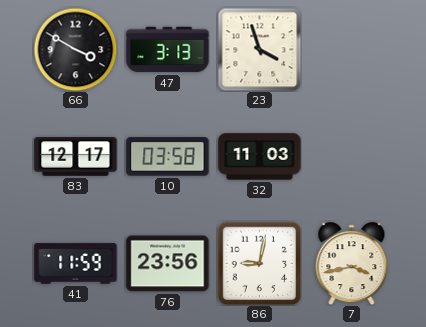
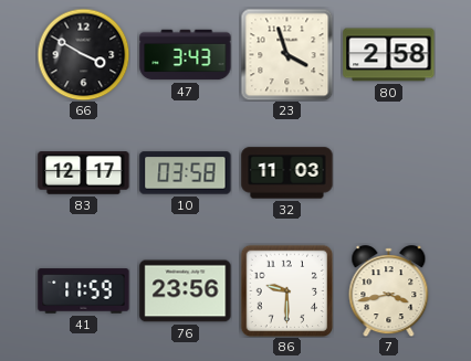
47: 3:13 -> 3:43
80: none -> 2:58
86: 9:02 -> 9:30
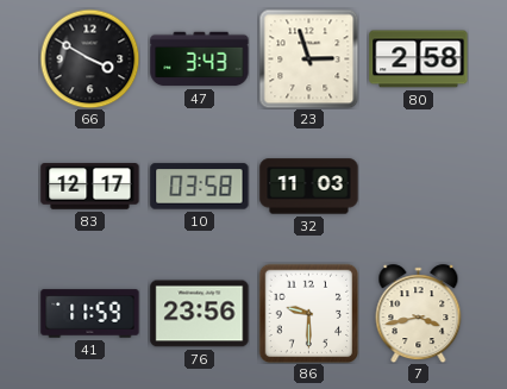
23: 3:57 -> 2:57
